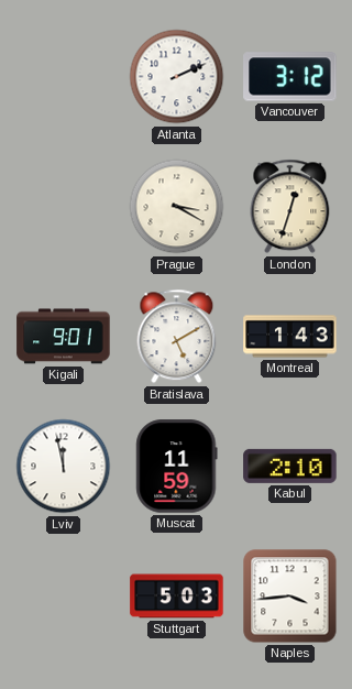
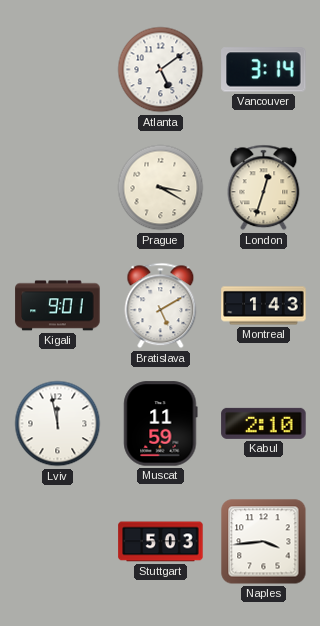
Atlanta: 2:11 -> 5:09
Vancouver: 3:12 -> 3:14
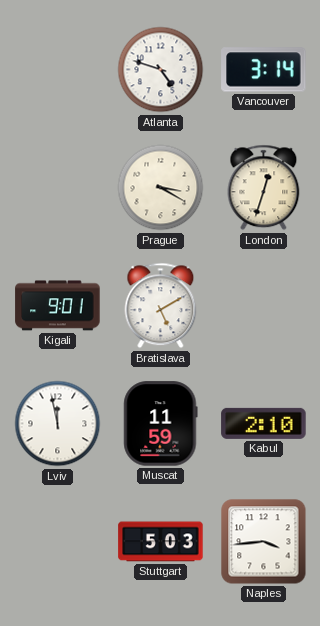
Atlanta: 5:09 -> 4:48
Montreal: 1:43 -> none
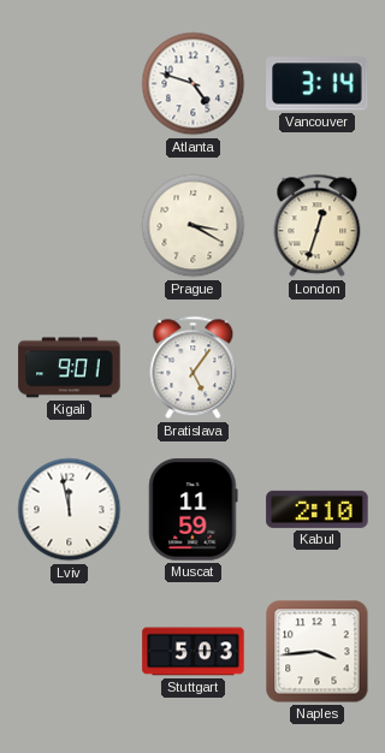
Bratislava: 5:10 -> 5:06
